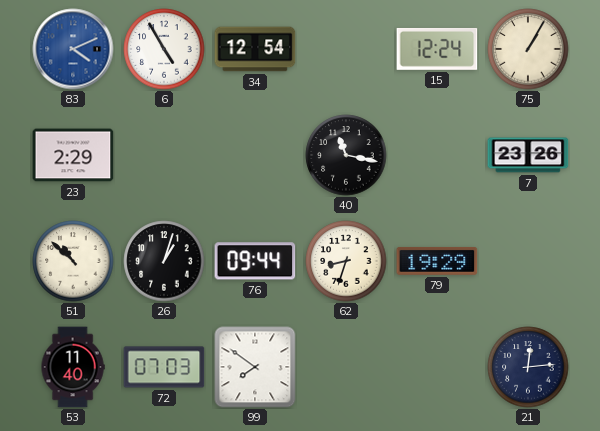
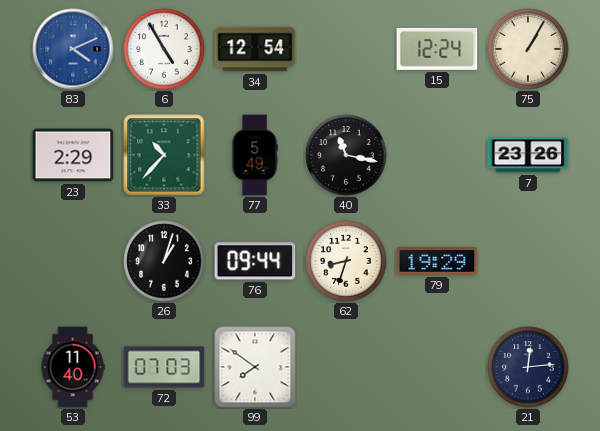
33: none -> 10:37
77: none -> 5:49
51: 10:52 -> none
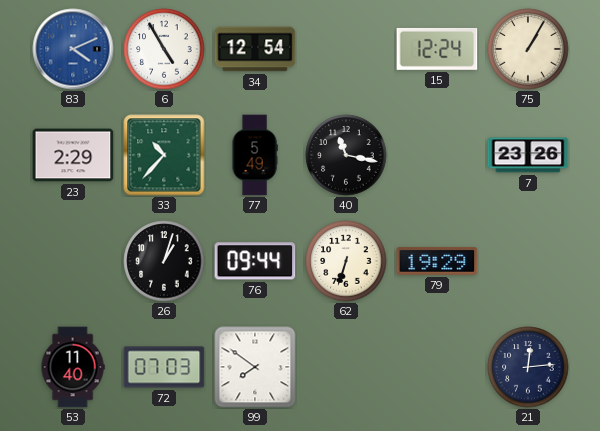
62: 8:33 -> 6:33
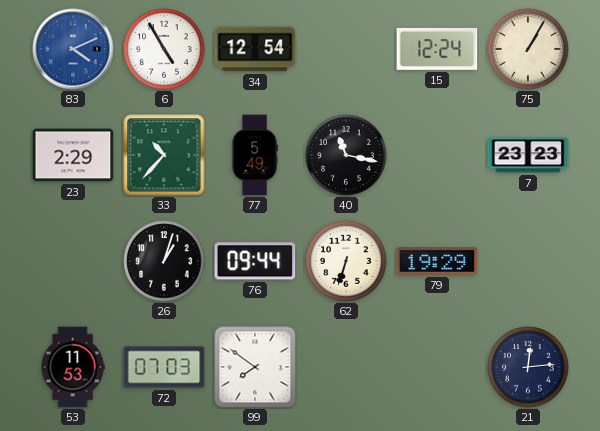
7: 23:26 -> 23:23
53: 11:40 -> 11:53
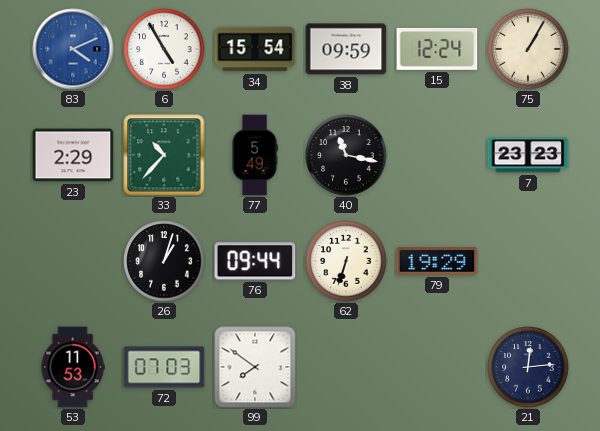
34: 12:54 -> 15:54
38: none -> 09:59
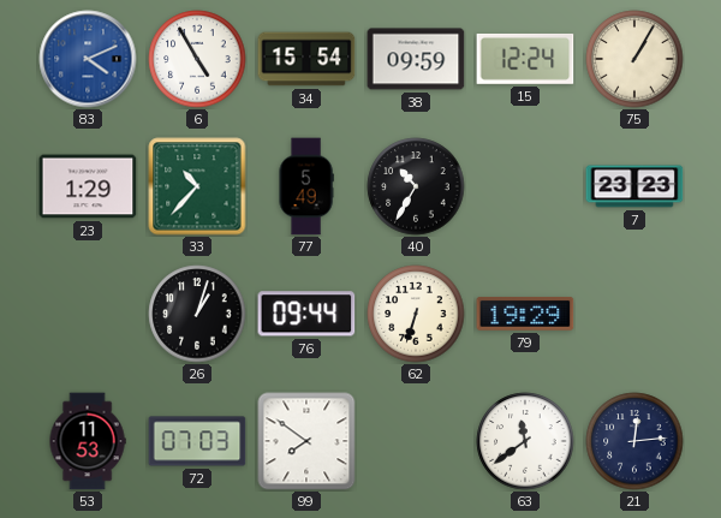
23: 2:29 -> 1:29
40: 11:17 -> 10:35
63: none -> 11:39
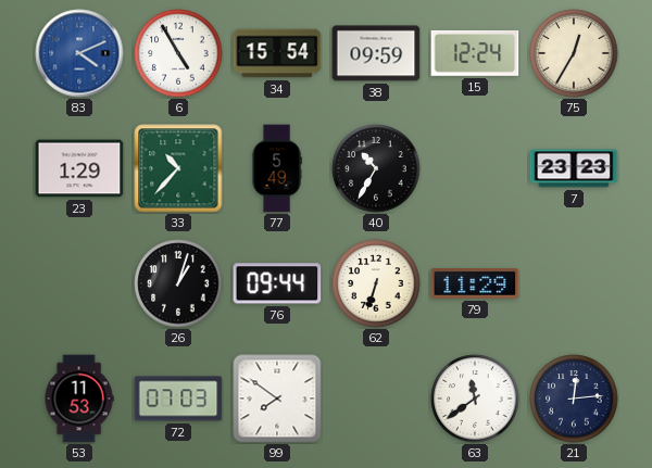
75: 1:05 -> 12:35
79: 19:29 -> 11:29
